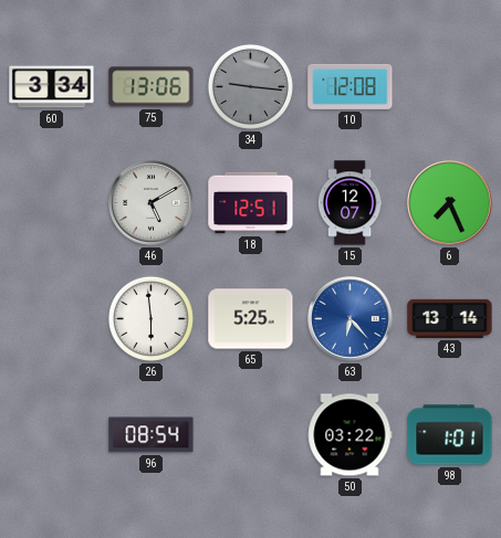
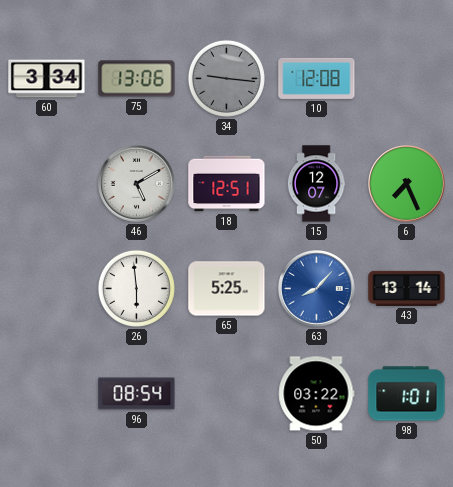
63: 6:23 -> 8:07
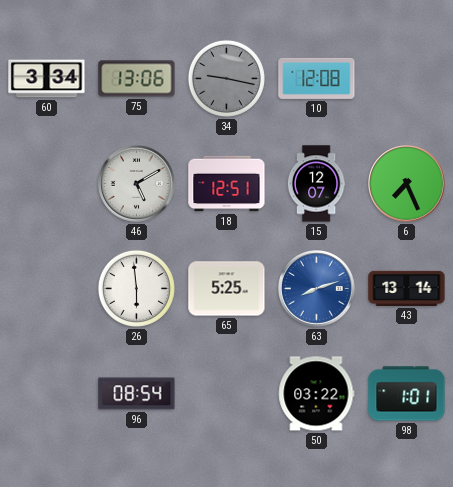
34: 9:16 -> 9:17
63: 8:07 -> 8:12
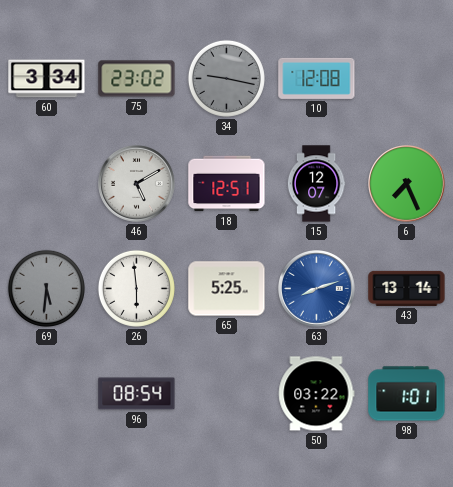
75: 13:06 -> 23:02
69: none -> 5:31
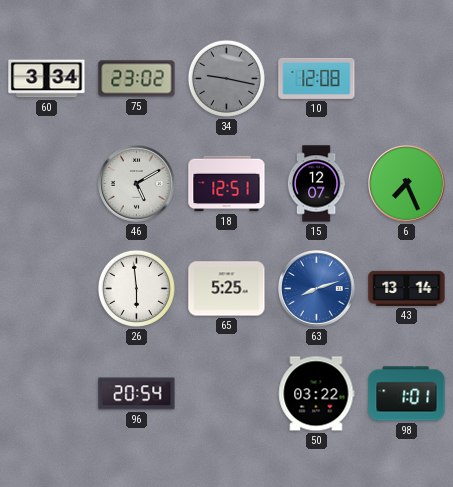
69: 5:31 -> none
96: 08:54 -> 20:54
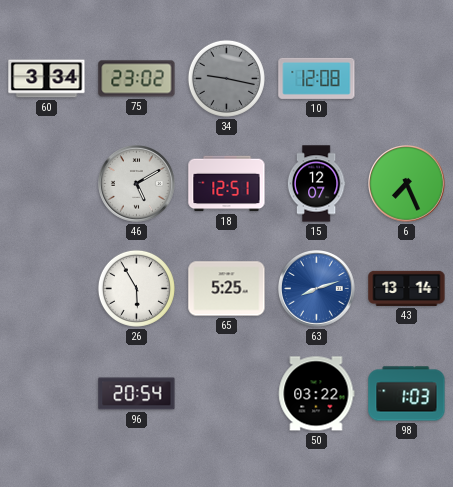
26: 5:59 -> 5:55
98: 1:01 -> 1:03
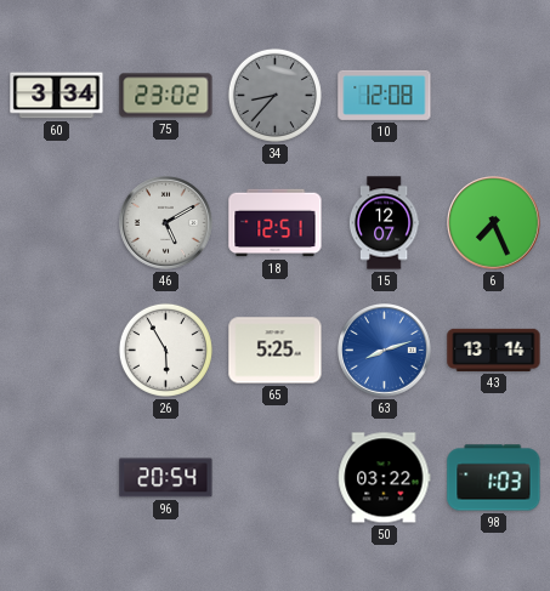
34: 9:17 -> 8:37
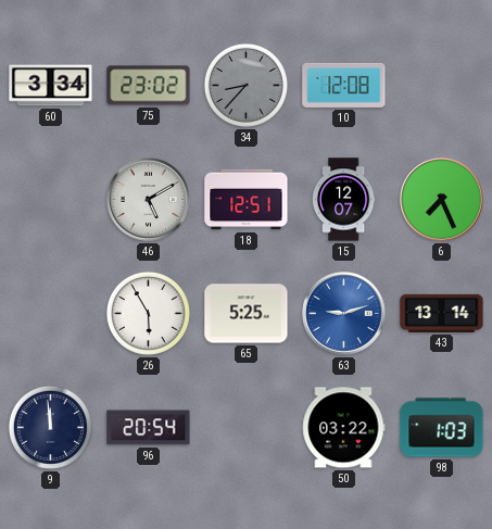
63: 8:12 -> 9:12
9: none -> 11:59
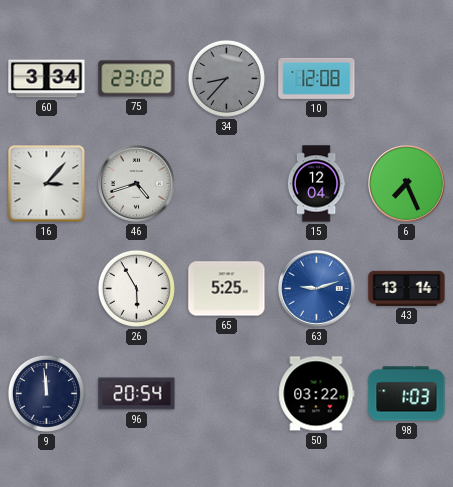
16: none -> 3:07
46: 5:10 -> 4:42
18: 12:51 -> none
15: 12:07 -> 12:04
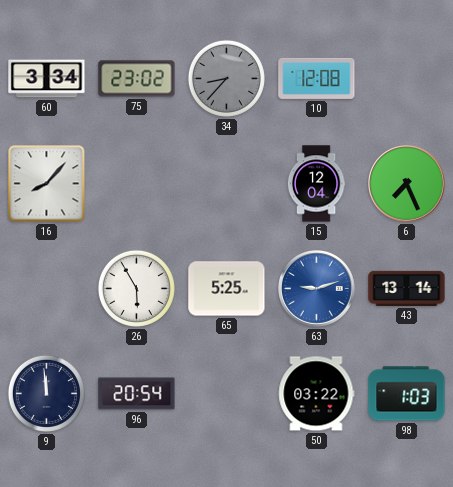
16: 3:07 -> 8:07
46: 4:42 -> none
